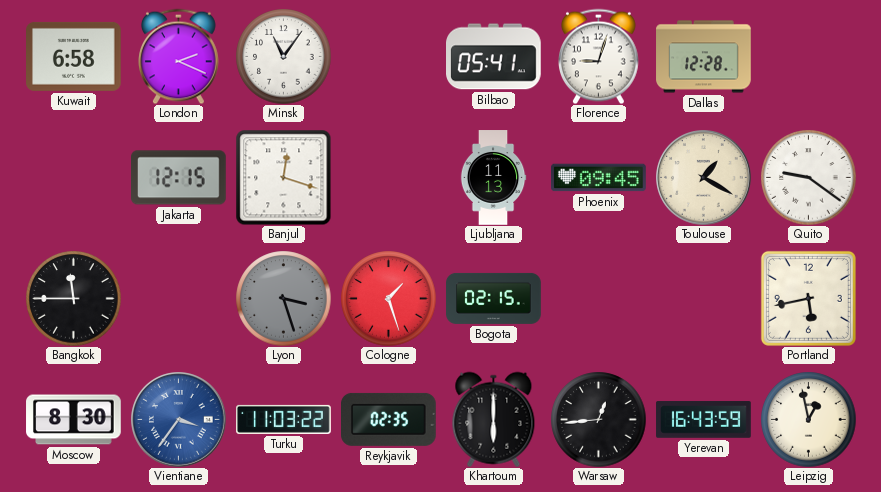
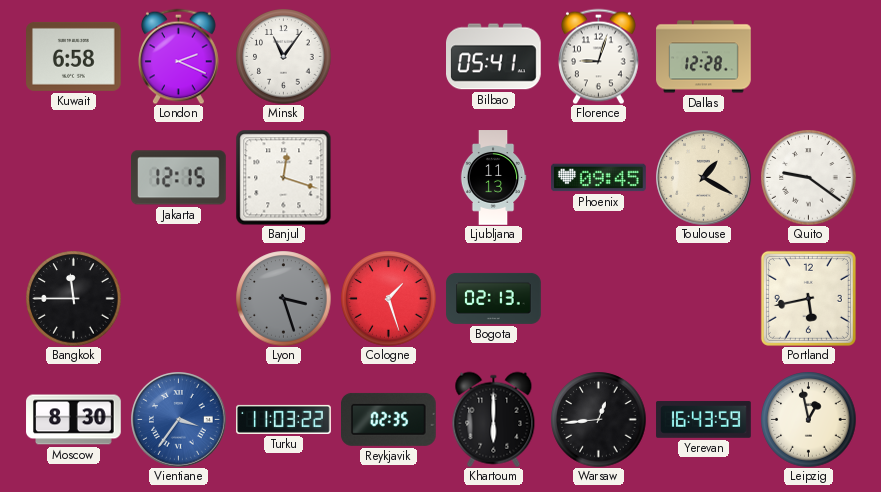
Bogota: 02:15 -> 02:13
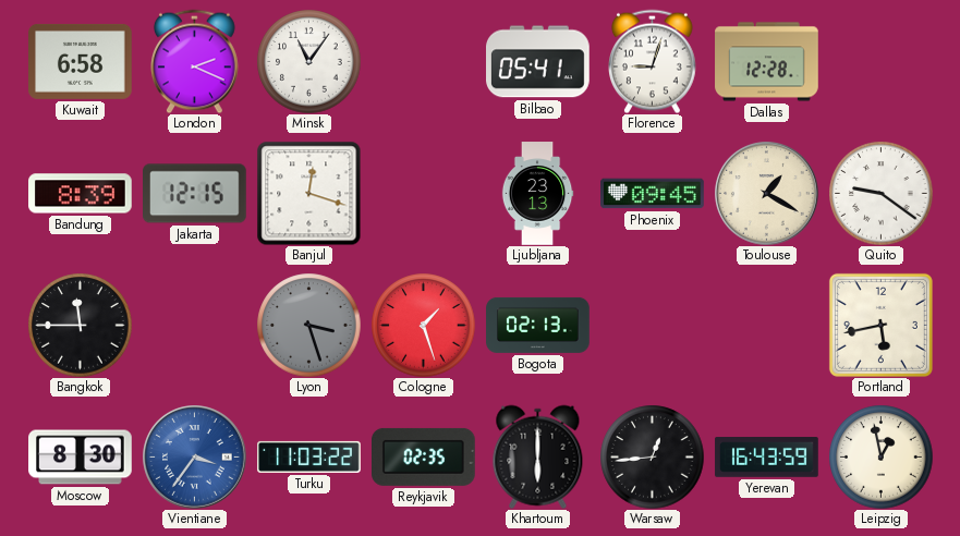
Bandung: none -> 8:39
Ljubljana: 11:13 -> 23:13
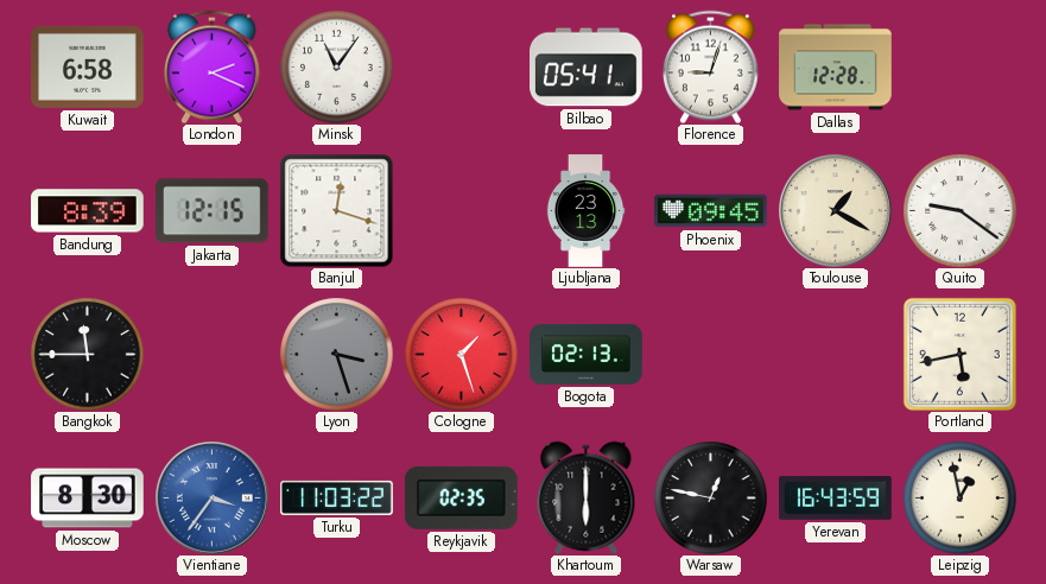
Warsaw: 12:44 -> 12:47
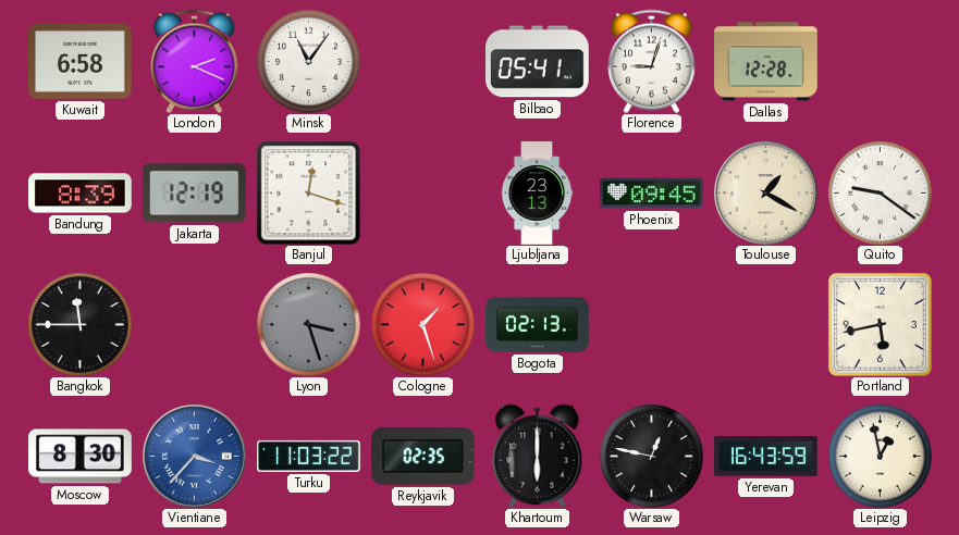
Jakarta: 12:15 -> 12:19
Vientiane: 3:36 -> 3:37
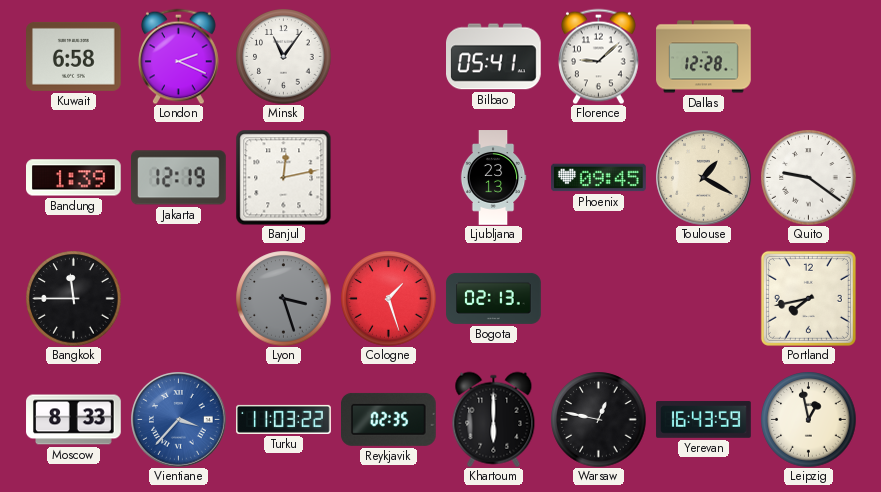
Florence: 9:03 -> 9:08
Bandung: 8:39 -> 1:39
Banjul: 12:18 -> 12:13
Portland: 5:43 -> 7:43
Moscow: 8:30 -> 8:33
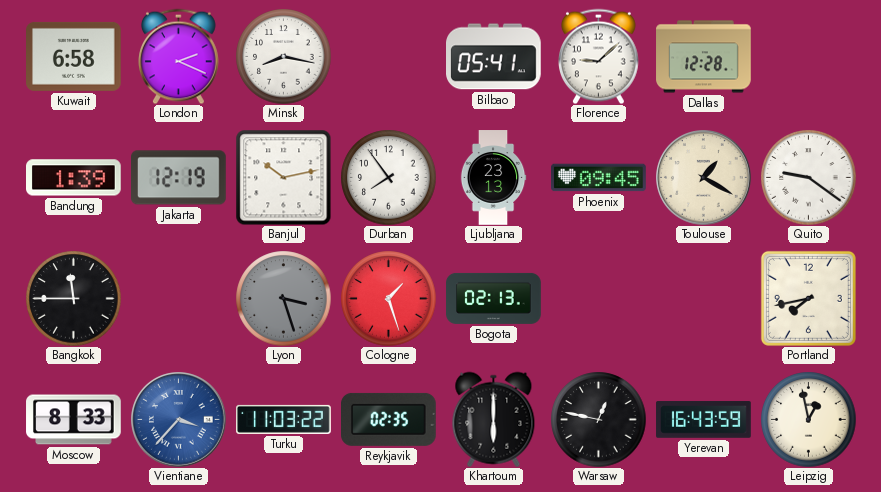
Minsk: 11:06 -> 8:17
Banjul: 12:13 -> 10:13
Durban: none -> 7:54
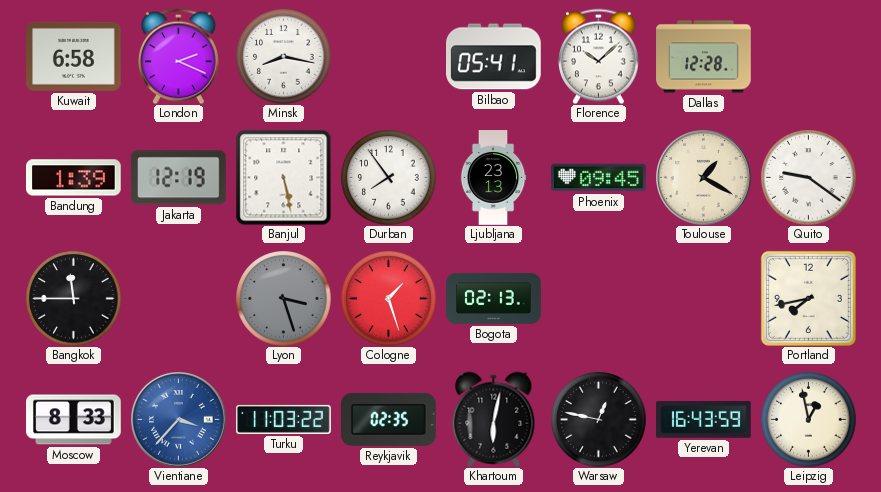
Florence: 9:08 -> 10:08
Banjul: 10:13 -> 5:28
Khartoum: 6:00 -> 6:02
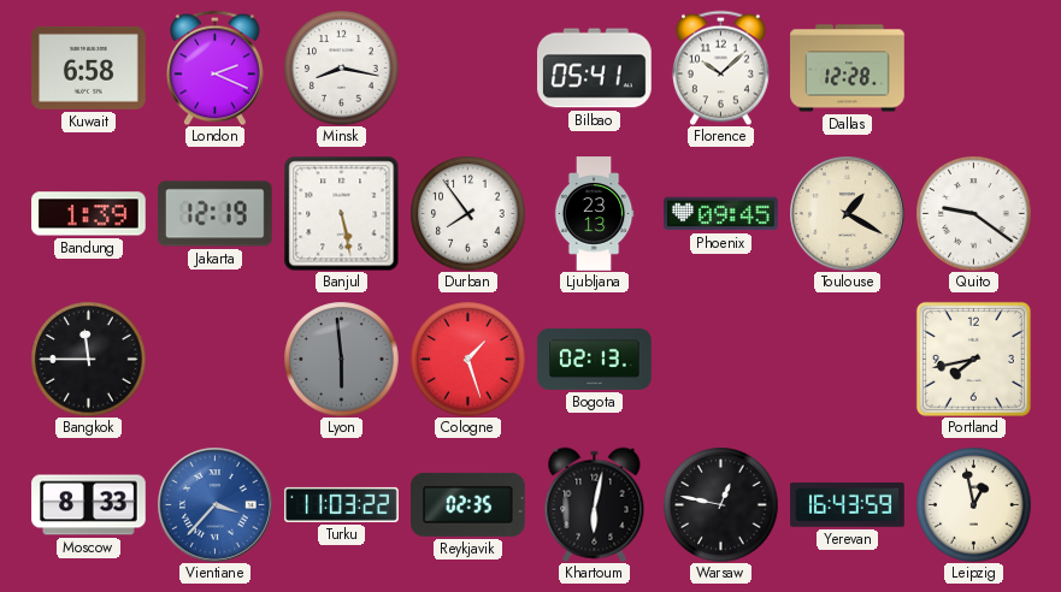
Lyon: 3:27 -> 5:59
